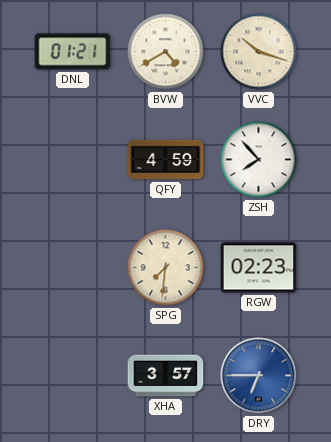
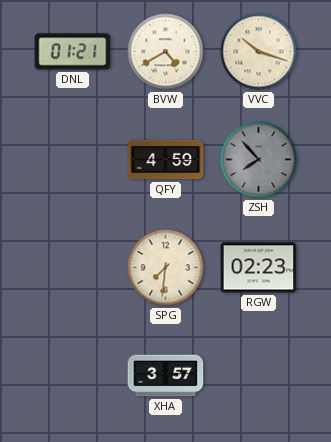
ZSH dial: white -> grey
DRY: 6:45 -> none
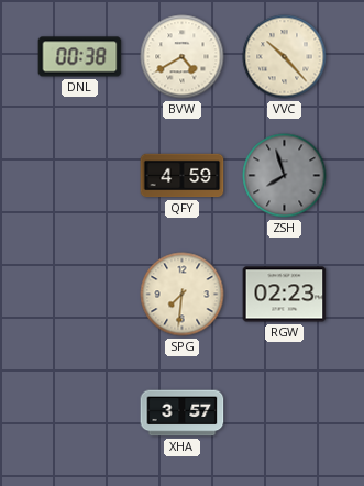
DNL: 01:21 -> 00:38
VVC: 10:18 -> 10:23
ZSH: 7:53 -> 7:57
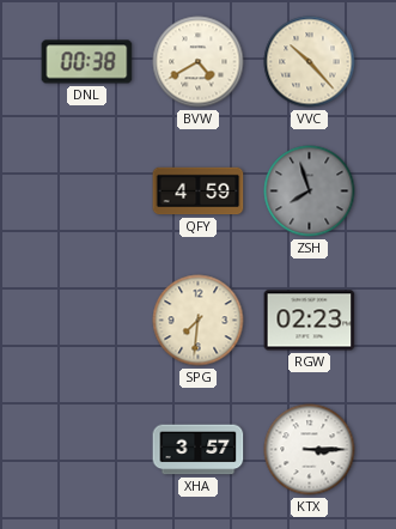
KTX: none -> 3:15
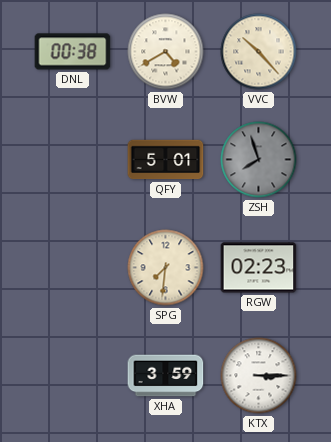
QFY: 4:59 -> 5:01
XHA: 3:57 -> 3:59
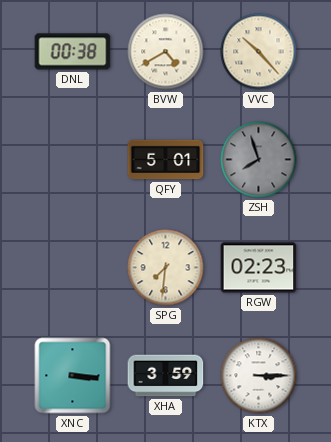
XNC: none -> 3:16
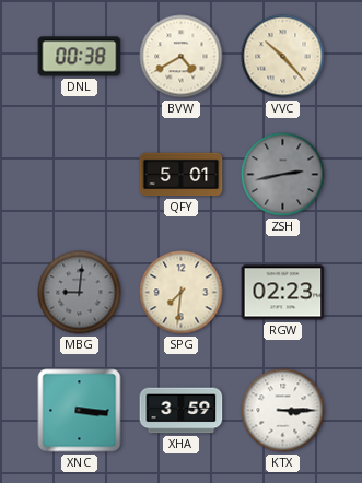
ZSH: 7:57 -> 2:43
MBG: none -> 9:01
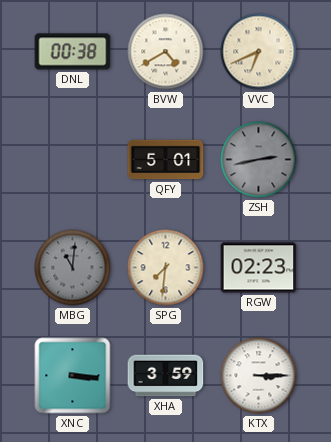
VVC: 10:23 -> 6:41
MBG: 9:01 -> 11:01
